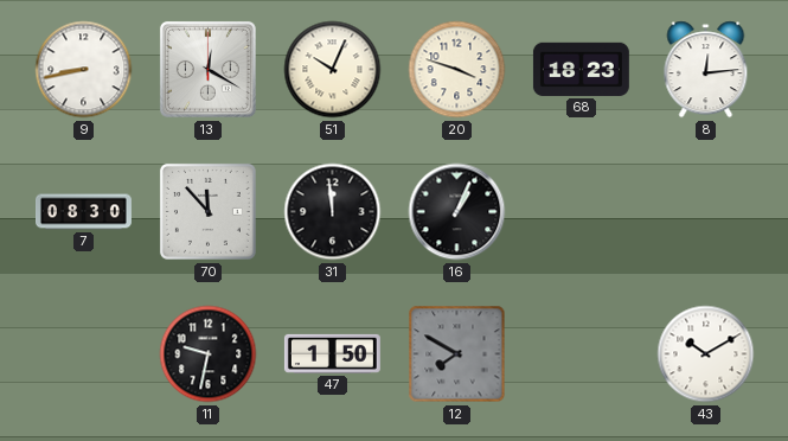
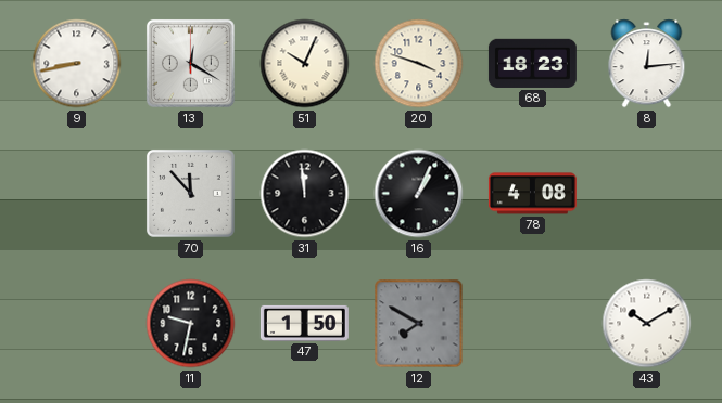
7: 08:30 -> none
78: none -> 4:08
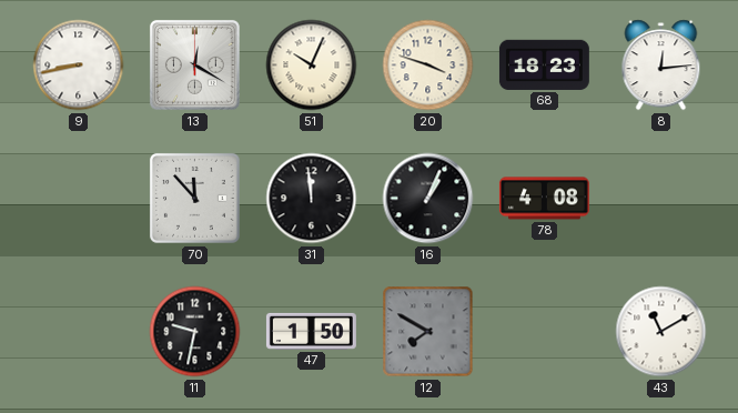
43: 10:10 -> 11:10
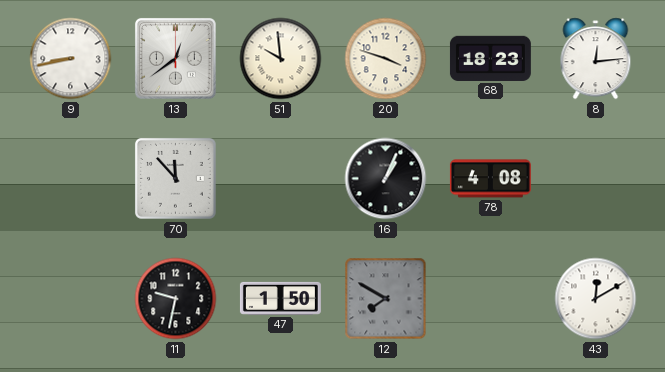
13: 12:20 -> 12:39
51: 10:04 -> 9:59
31: 11:59 -> none
43: 11:10 -> 12:10
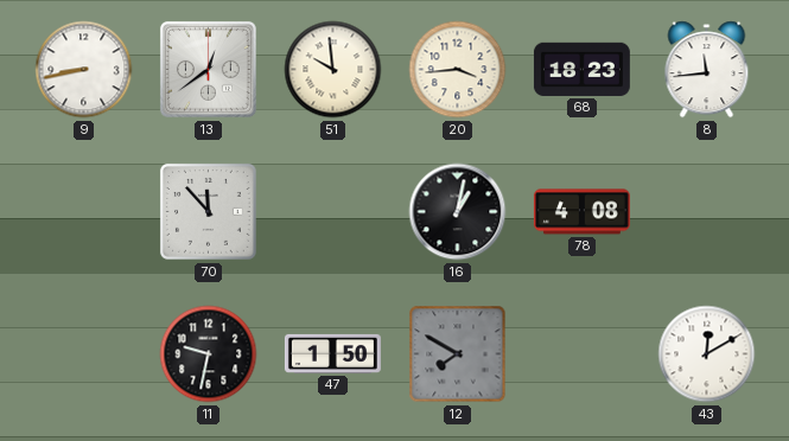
20: 3:48 -> 3:44
8: 12:14 -> 11:44
16: 1:04 -> 1:02
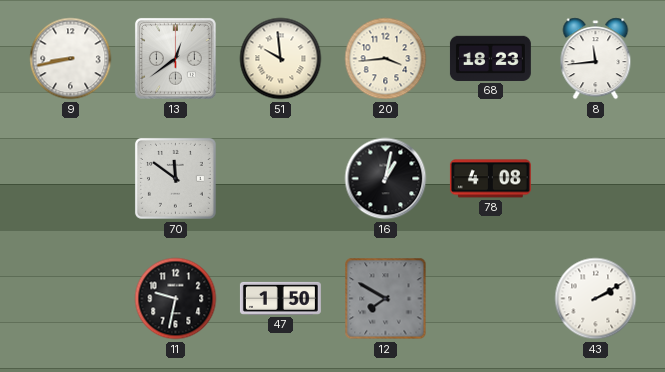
70: 11:53 -> 11:51
43: 12:10 -> 2:10
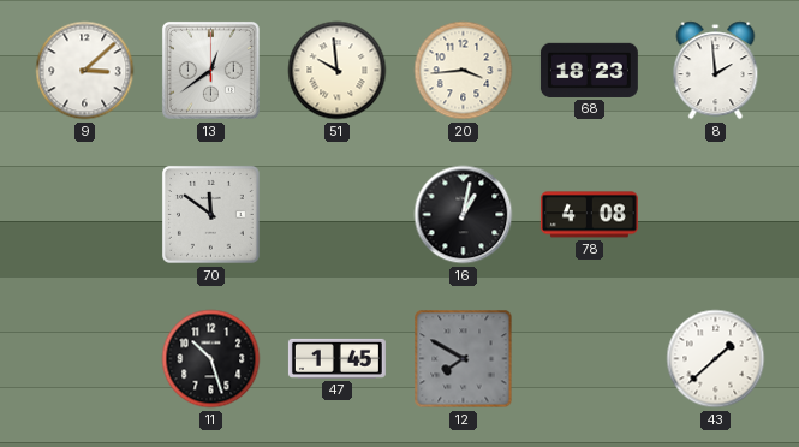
9: 8:43 -> 3:08
8: 11:44 -> 1:59
11: 9:32 -> 10:27
47: 1:50 -> 1:45
43: 2:10 -> 1:38
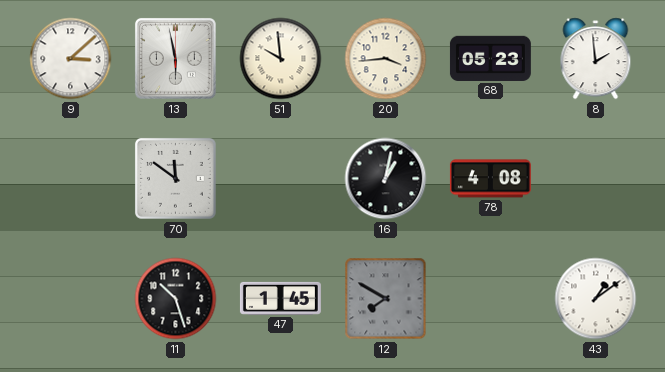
13: 12:39 -> 5:58
68: 18:23 -> 05:23
43: 1:38 -> 1:09
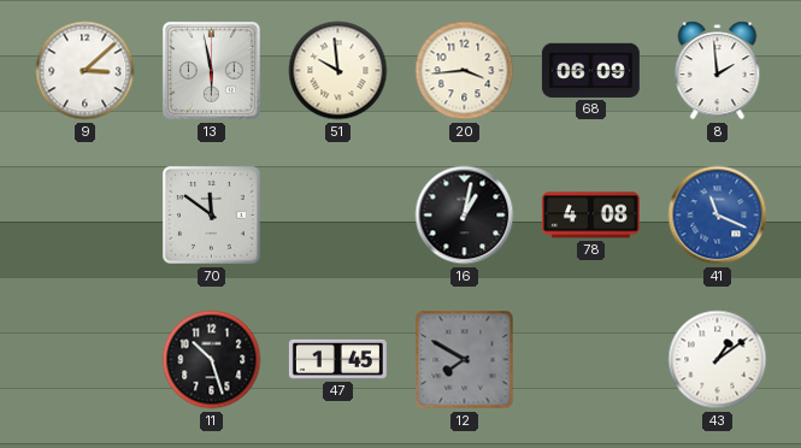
68: 05:23 -> 06:09
41: none -> 11:19
